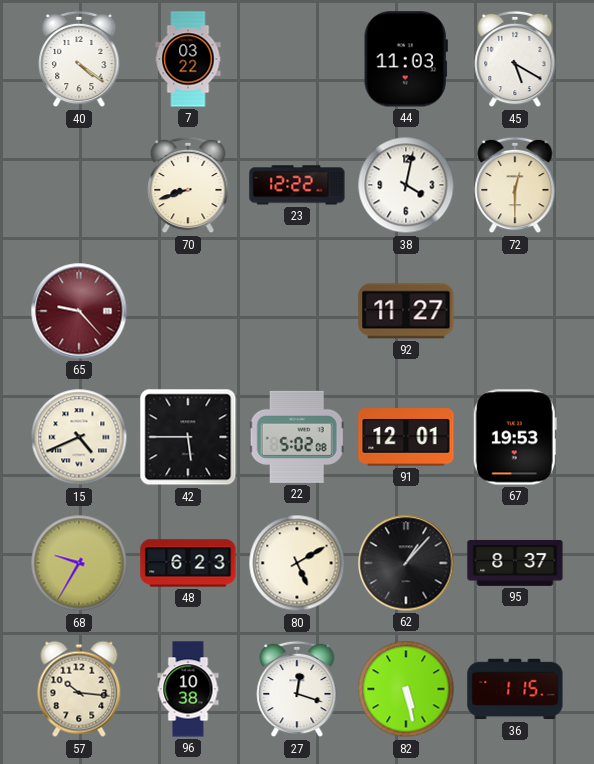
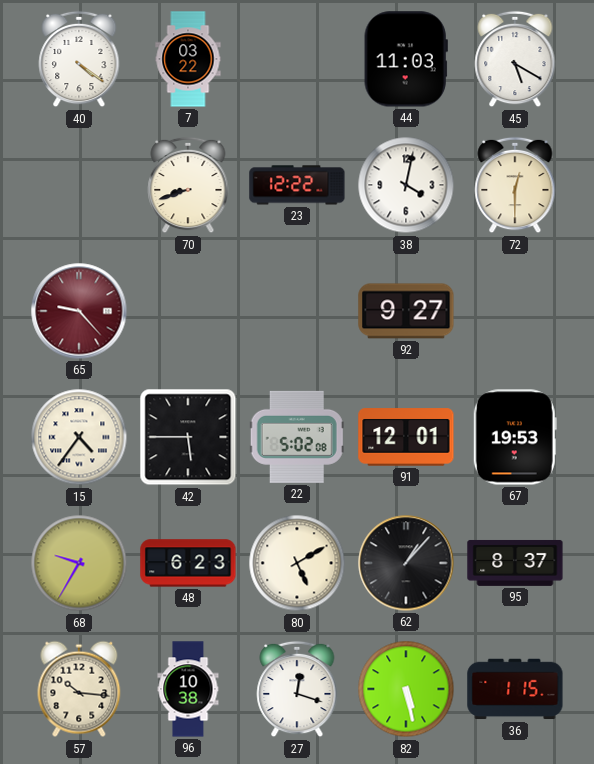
92: 11:27 -> 9:27
15: 4:41 -> 4:36
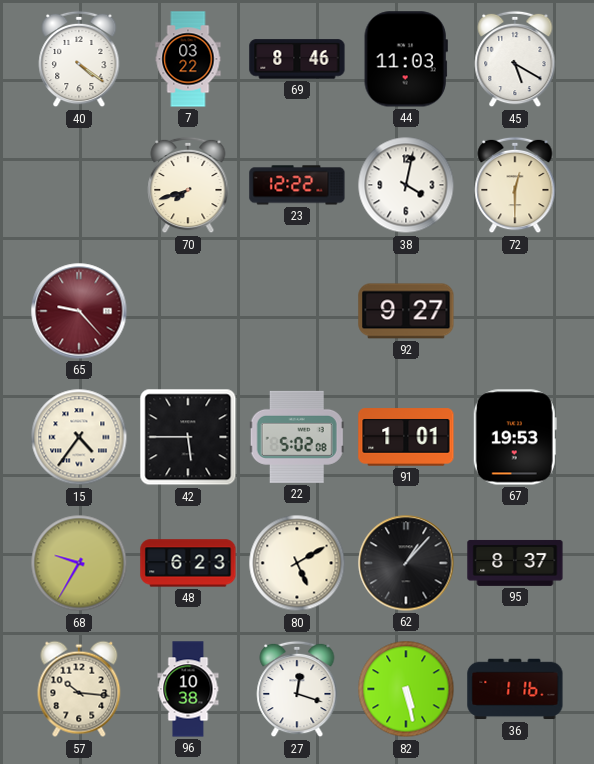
69: none -> 8:46
70: 8:42 -> 7:42
91: 12:01 -> 1:01
36: 1:15 -> 1:16
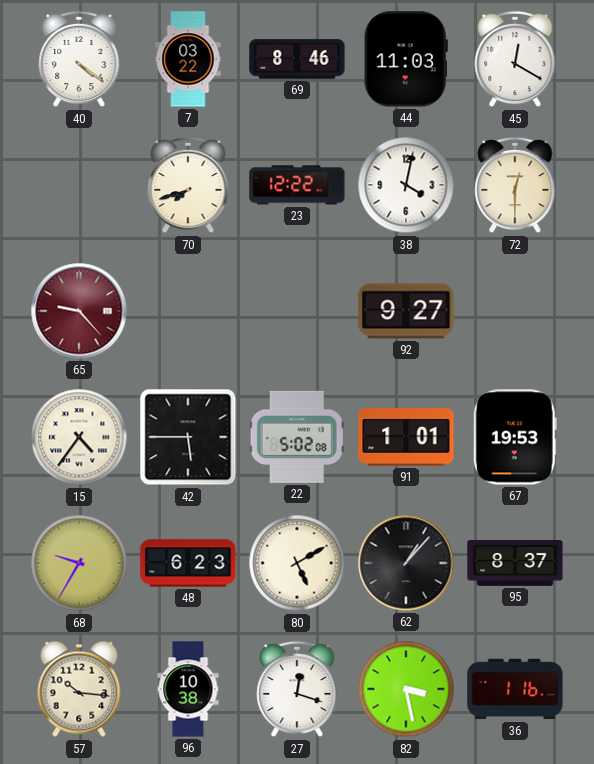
45: 5:20 -> 12:20
82: 5:28 -> 3:28
